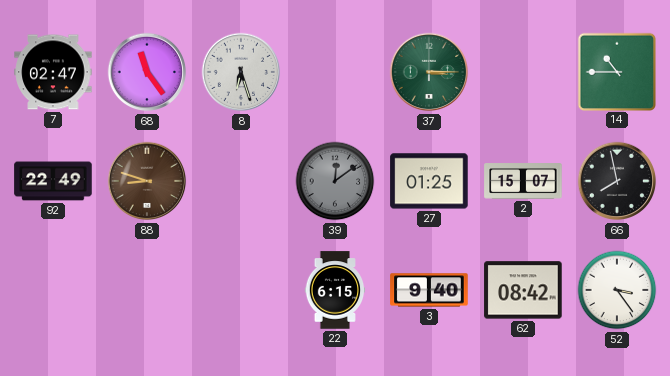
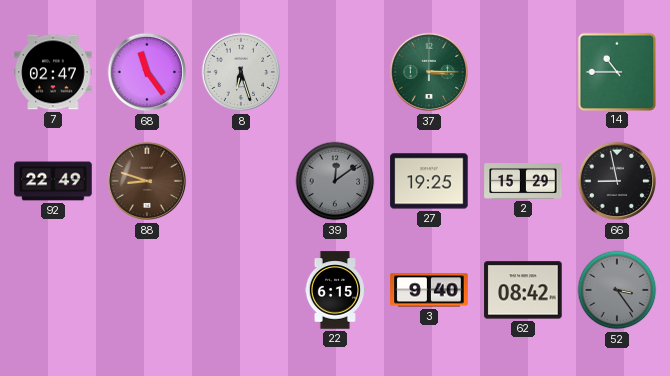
27: 01:25 -> 19:25
2: 15:07 -> 15:29
66: 7:58 -> 8:58
52 dial: white -> grey
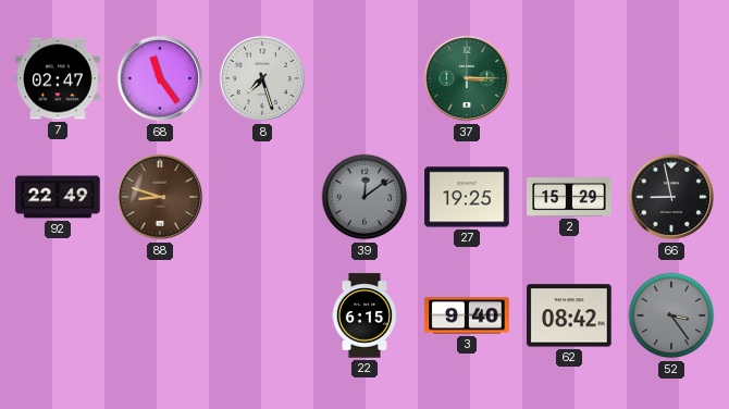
8: 6:27 -> 7:27
14: 10:45 -> none
